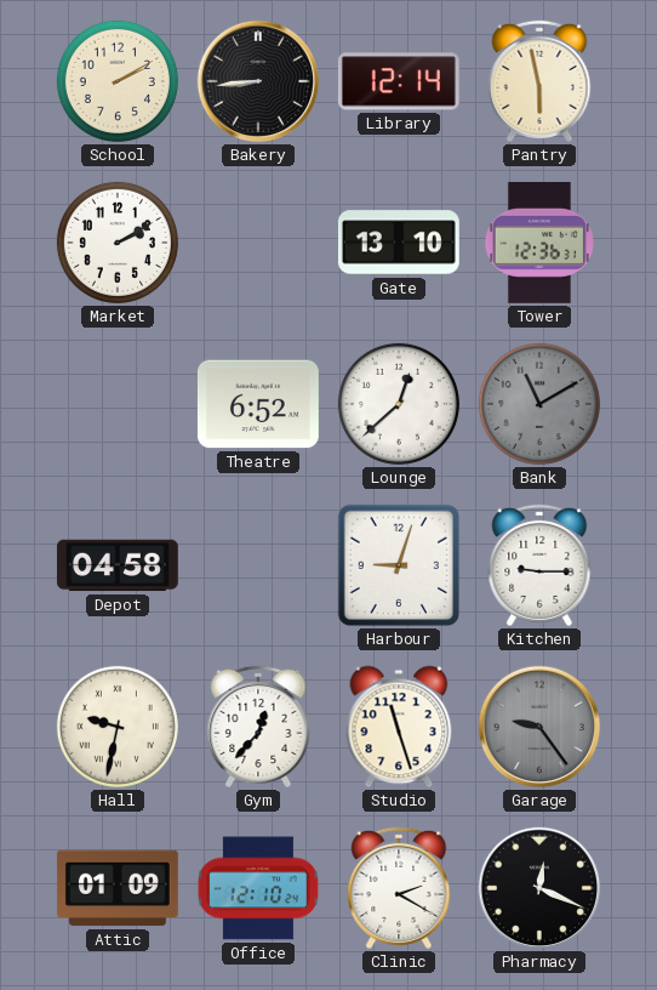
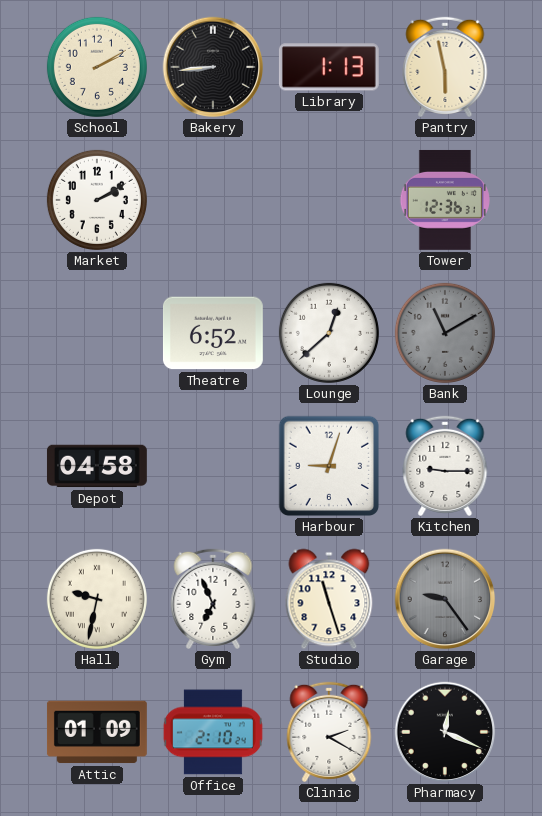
Library: 12:14 -> 1:13
Gate: 13:10 -> none
Gym: 12:37 -> 6:56
Office: 12:10 -> 2:10
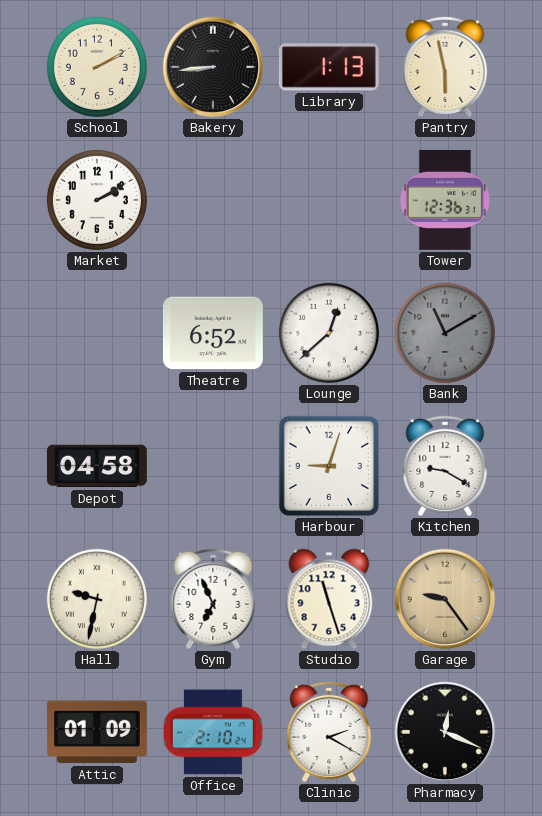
Kitchen: 9:15 -> 9:20
Garage dial: grey -> champagne
